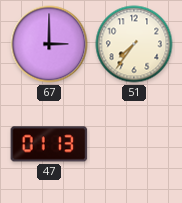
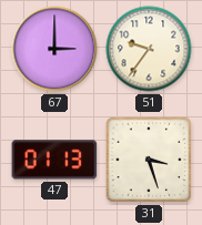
51: 7:36 -> 9:36
31: none -> 3:27
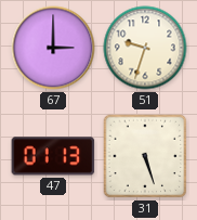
51: 9:36 -> 9:33
31: 3:27 -> 5:27
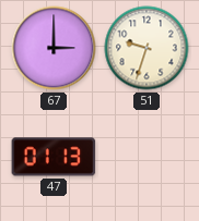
31: 5:27 -> none
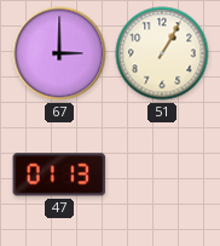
51: 9:33 -> 1:05
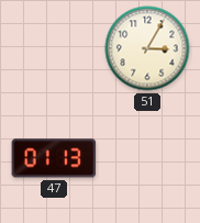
67: 3:00 -> none
51: 1:05 -> 3:05
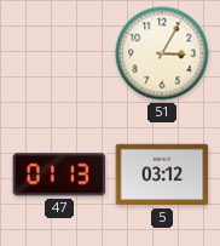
5: none -> 03:12
